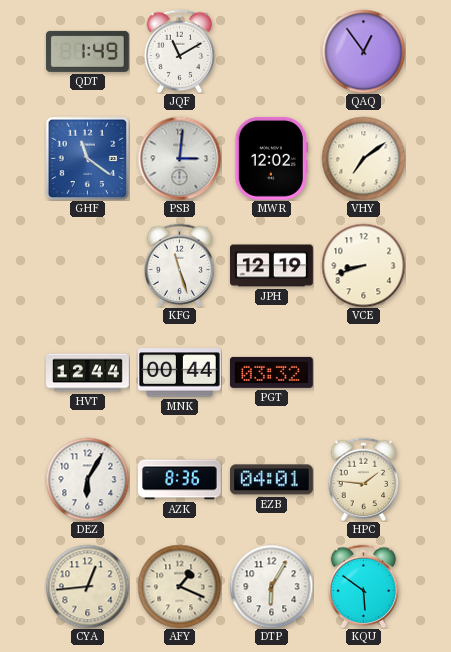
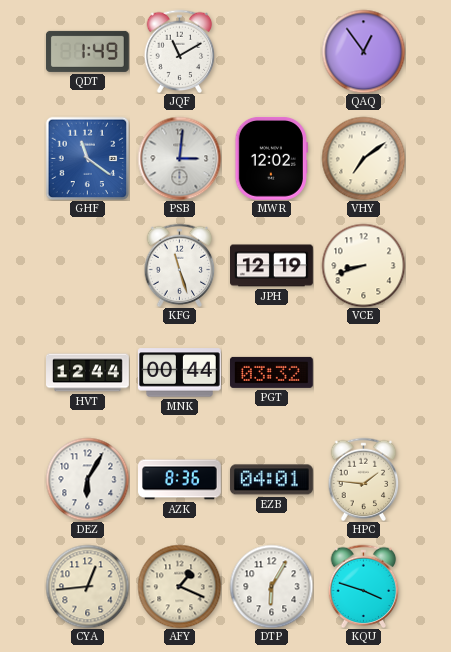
KQU: 5:51 -> 3:48
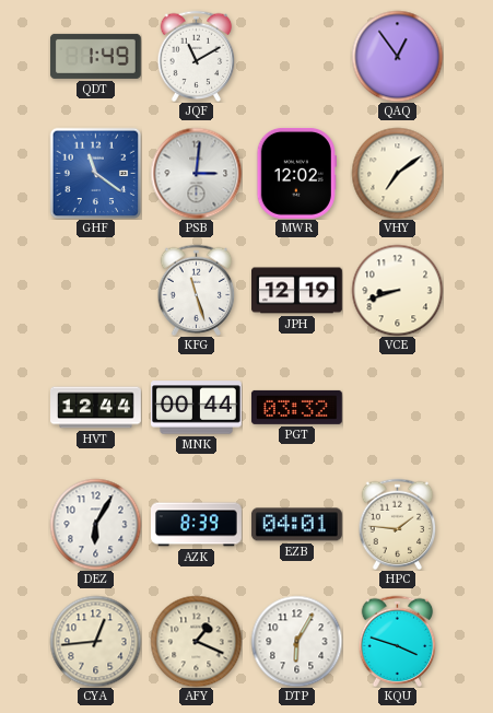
AZK: 8:36 -> 8:39
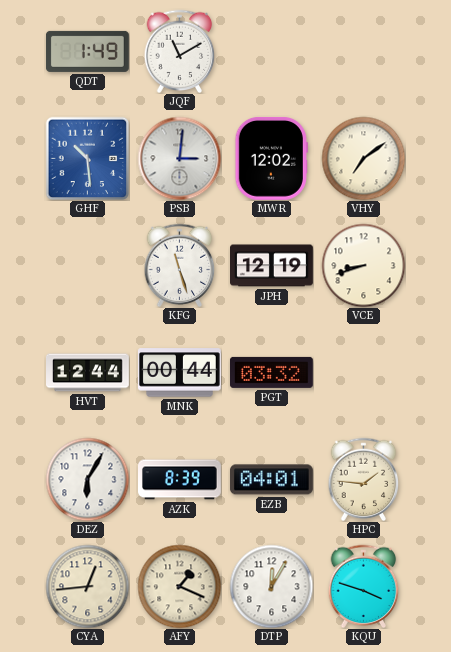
QAQ: 12:54 -> none
GHF: 11:21 -> 10:29
DTP: 6:05 -> 12:05
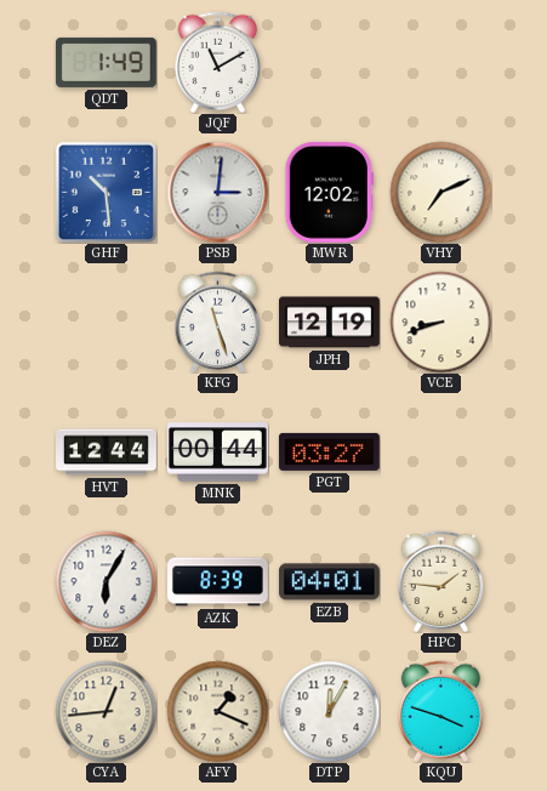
VHY: 7:09 -> 7:11
PGT: 03:32 -> 03:27
